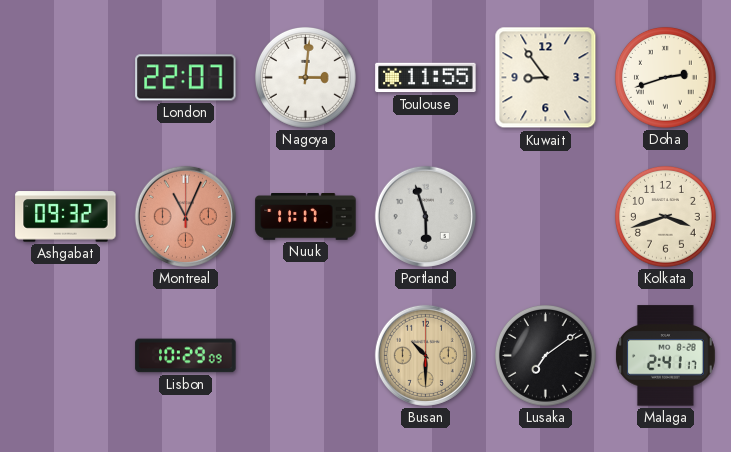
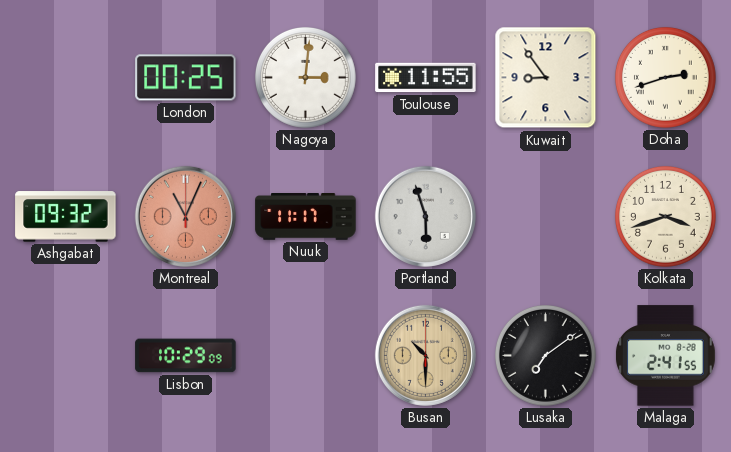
London: 22:07 -> 00:25
Malaga: 2:41:17 -> 2:41:55
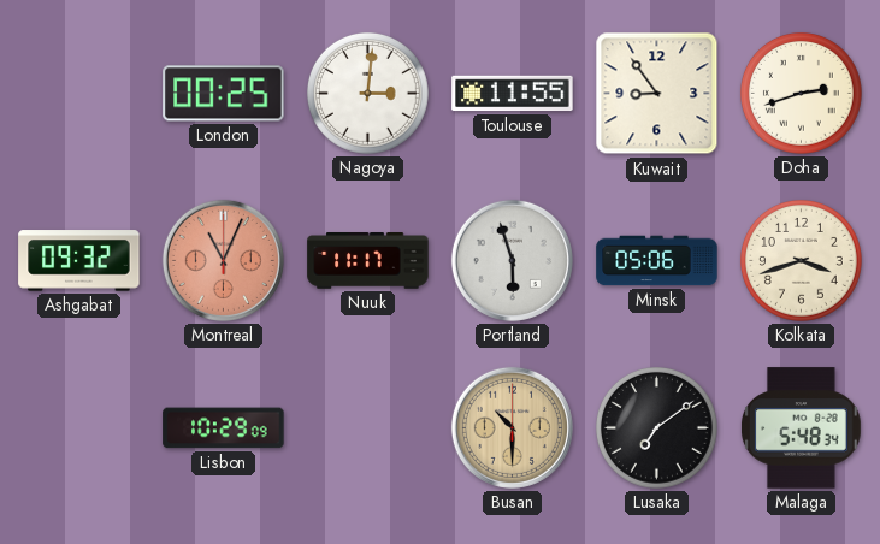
Minsk: none -> 05:06
Malaga: 2:41 -> 5:48
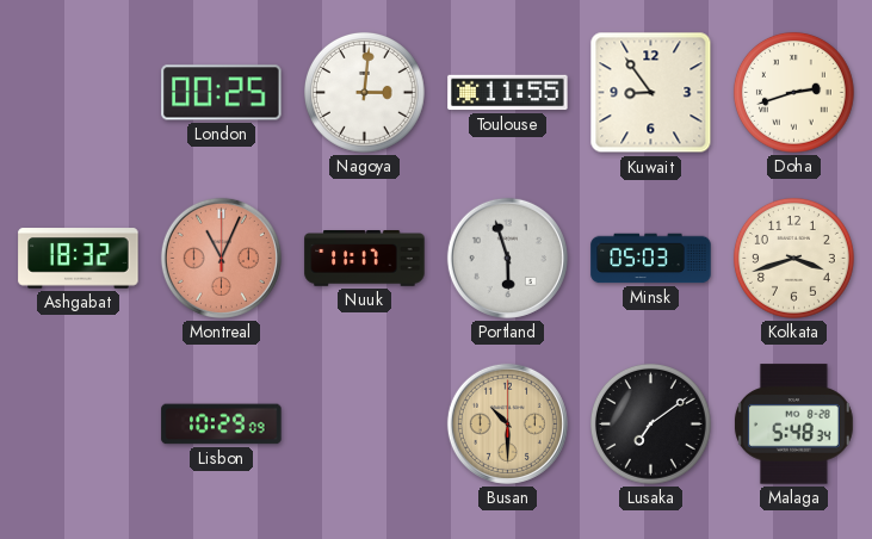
Ashgabat: 09:32 -> 18:32
Minsk: 05:06 -> 05:03
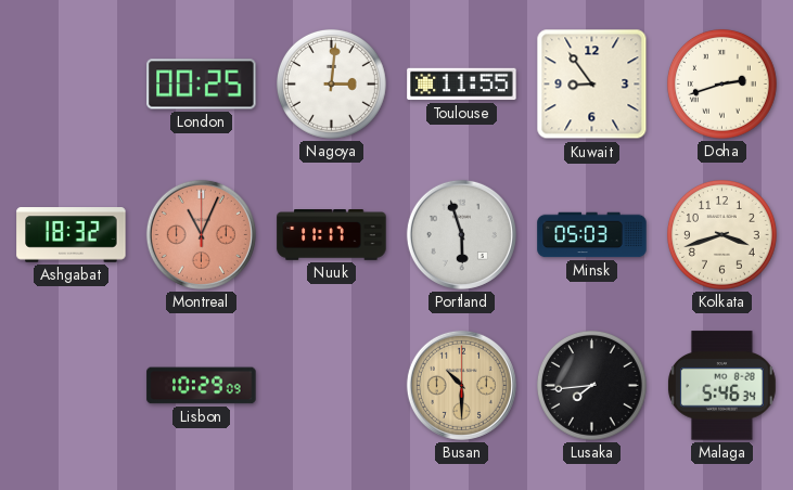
Lusaka: 7:09 -> 7:44
Malaga: 5:48 -> 5:46
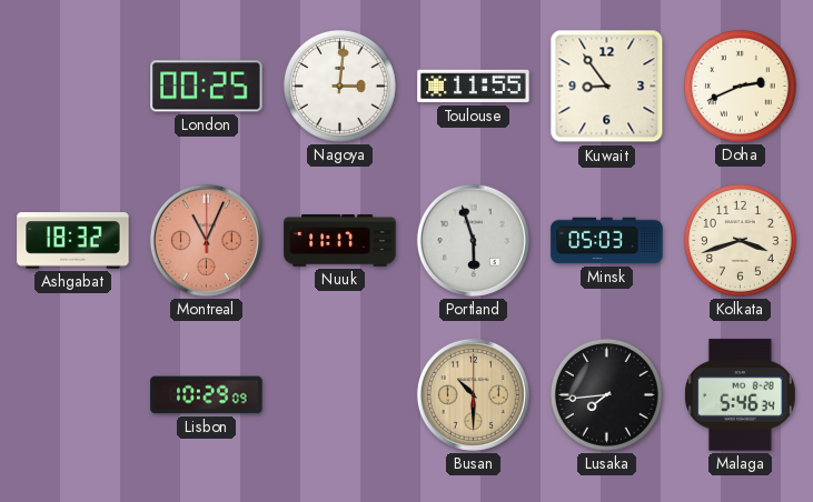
Doha: 2:42 -> 2:41
